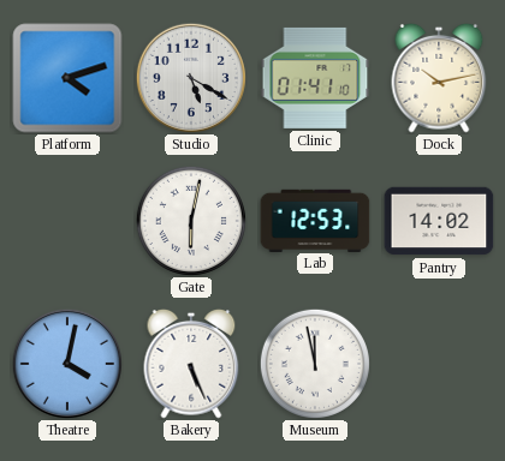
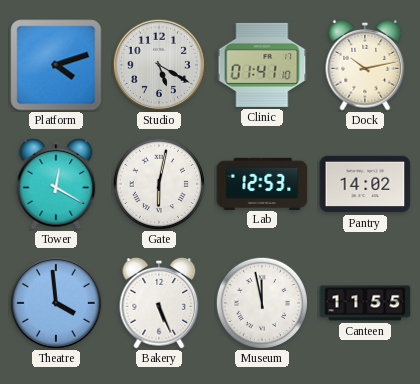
Tower: none -> 12:20
Theatre: 4:02 -> 3:59
Canteen: none -> 11:55
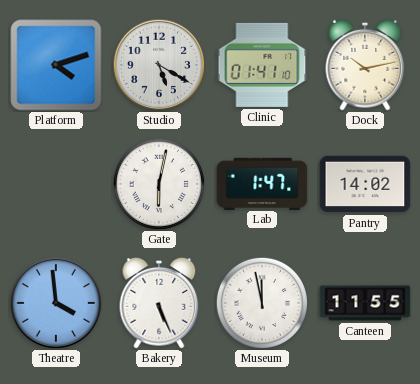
Tower: 12:20 -> none
Lab: 12:53 -> 1:47
